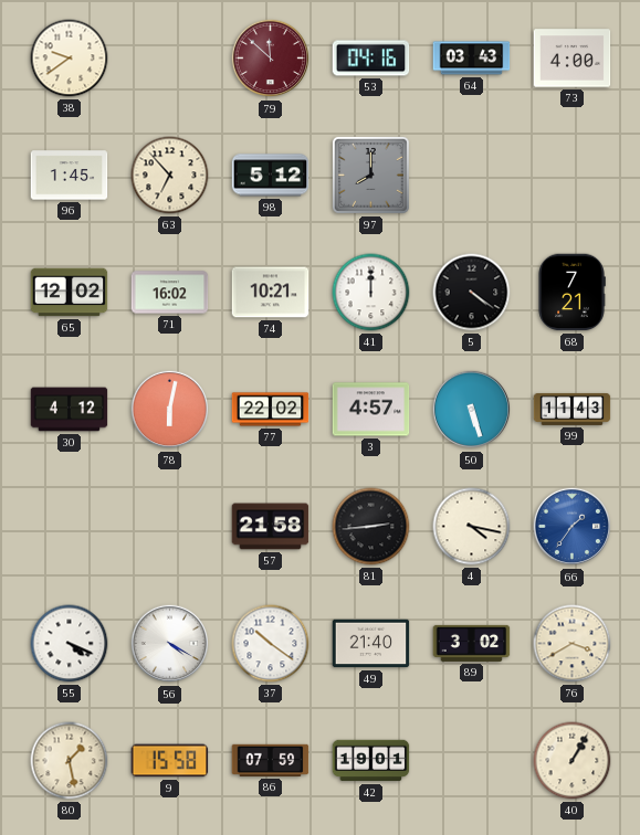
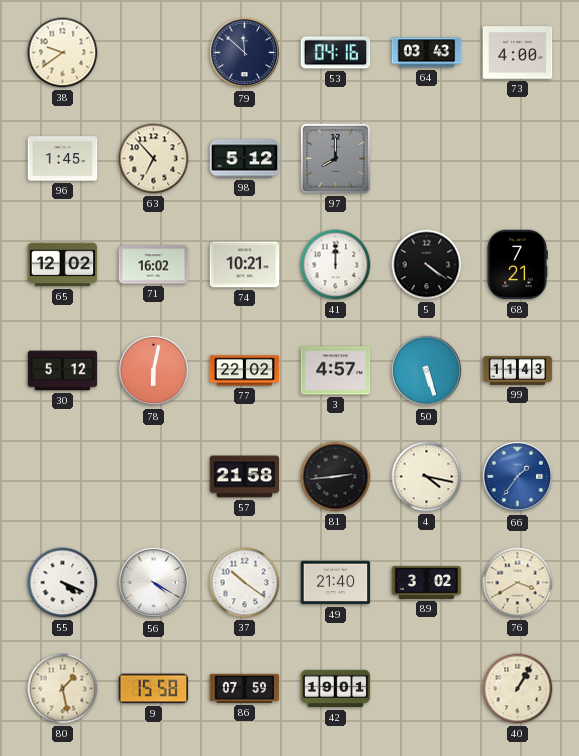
79 dial: burgundy -> navy
30: 4:12 -> 5:12
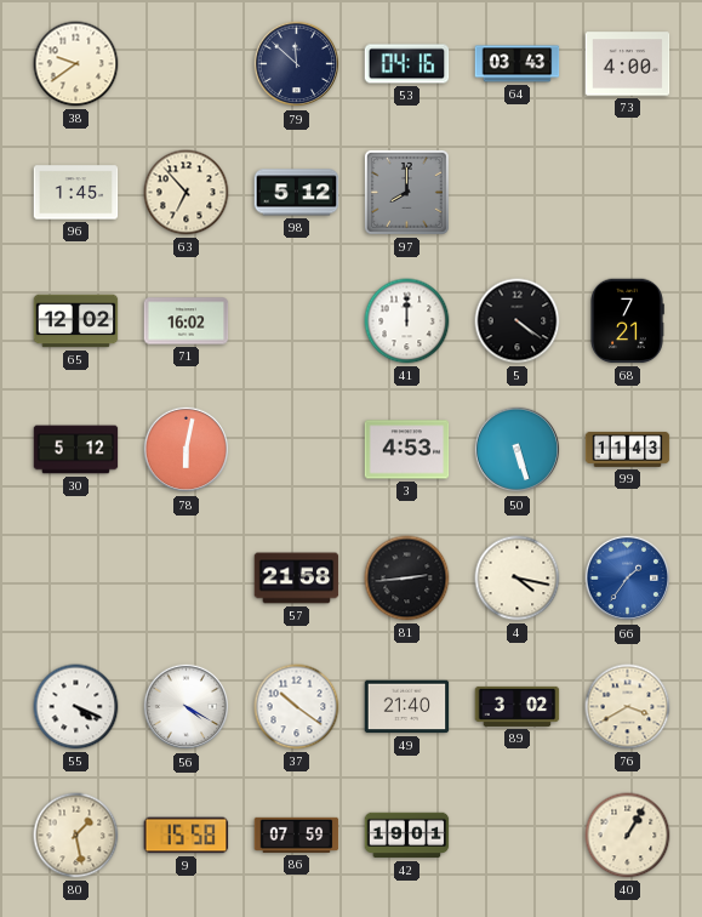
74: 10:21 -> none
77: 22:02 -> none
3: 4:57 -> 4:53
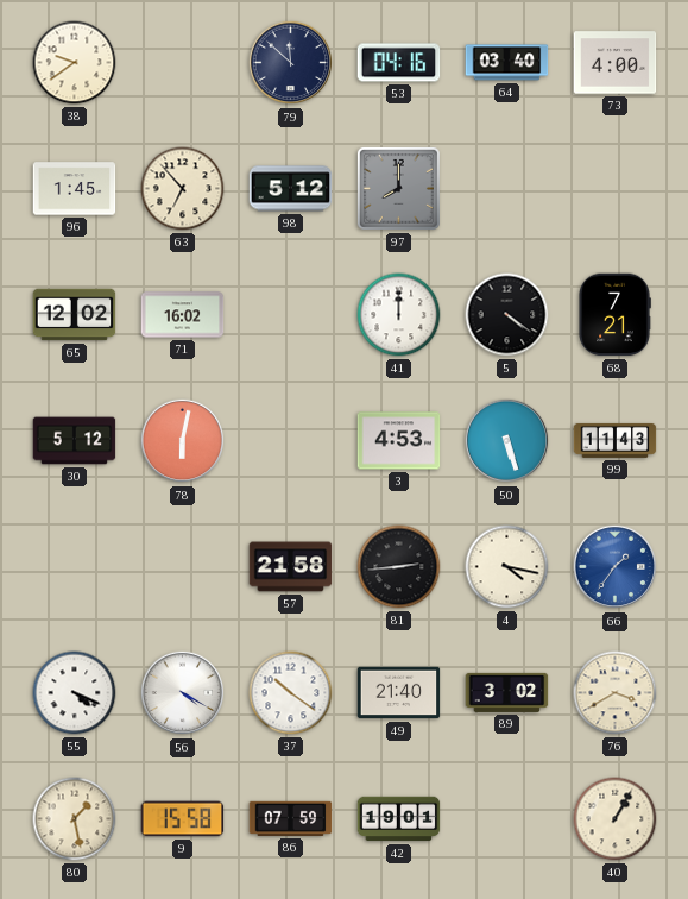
64: 03:43 -> 03:40
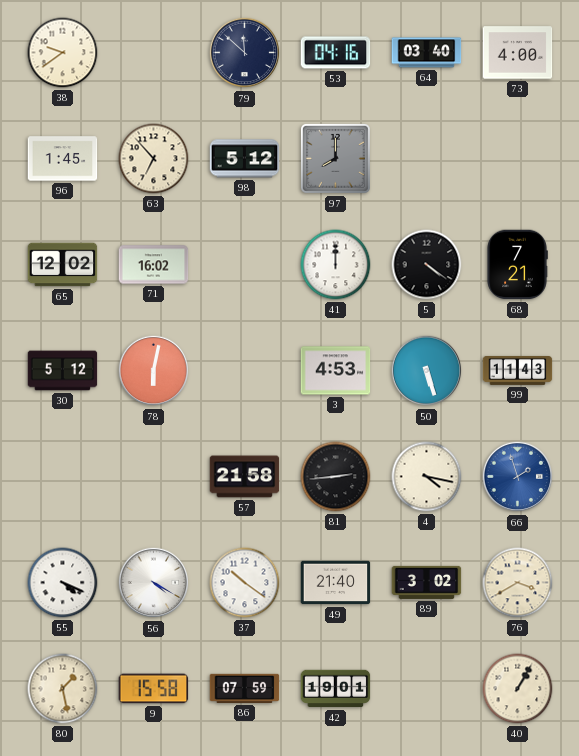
66: 1:36 -> 1:57
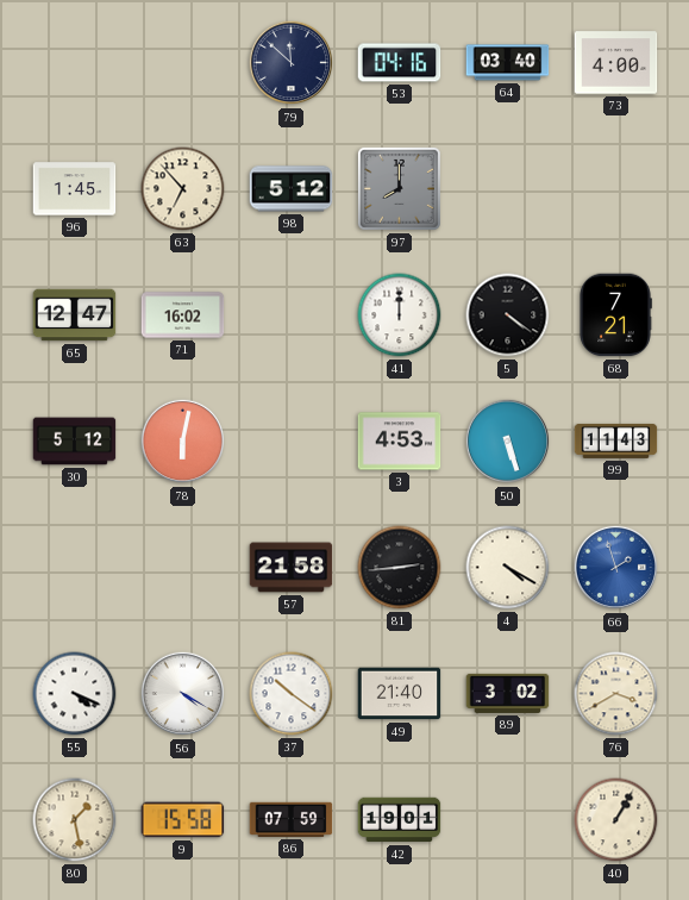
38: 9:39 -> none
65: 12:02 -> 12:47
4: 4:17 -> 4:20
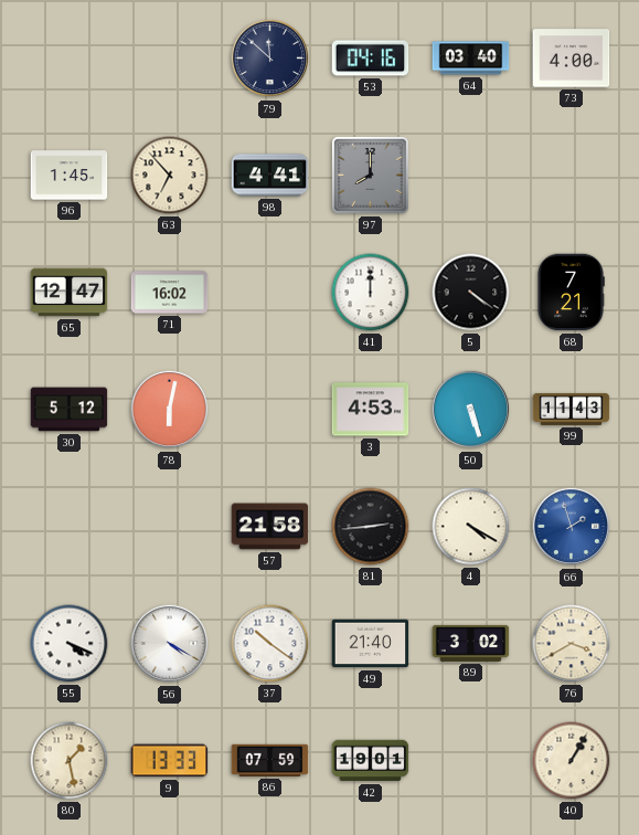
98: 5:12 -> 4:41
9: 15:58 -> 13:33
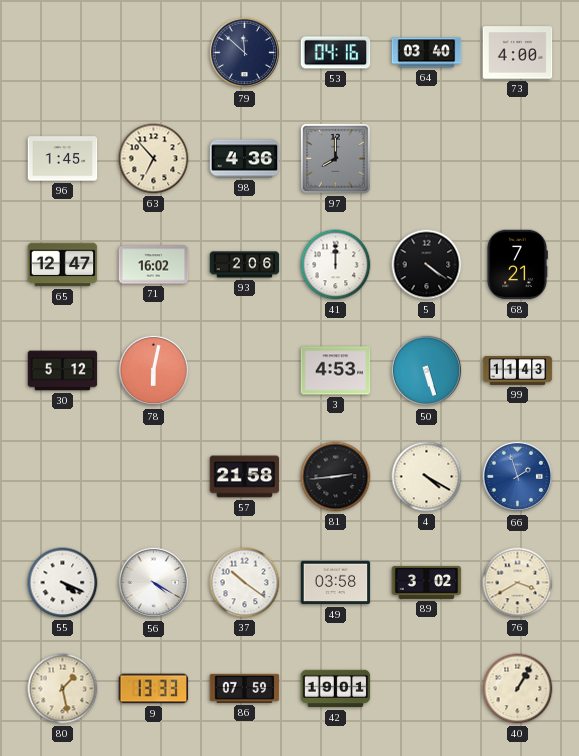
98: 4:41 -> 4:36
93: none -> 2:06
49: 21:40 -> 03:58
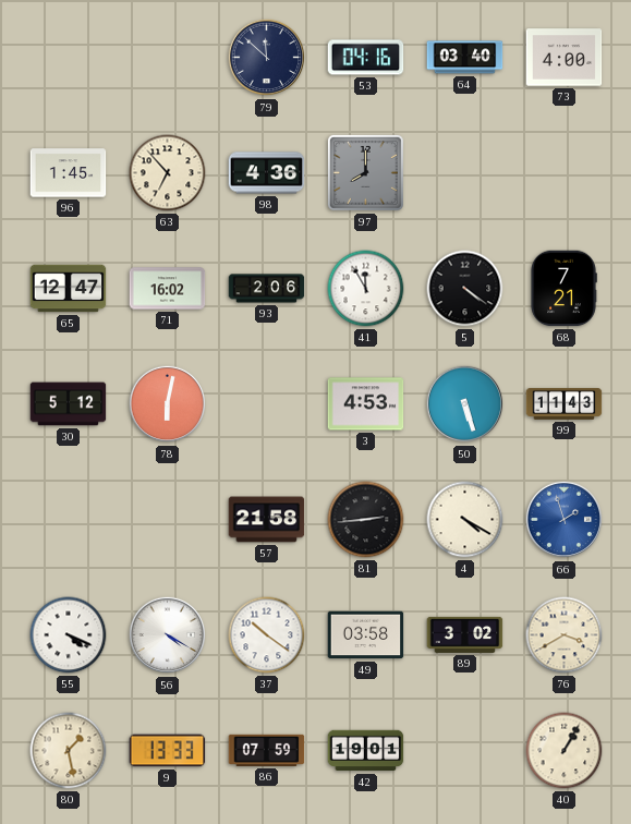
41: 12:00 -> 11:55
